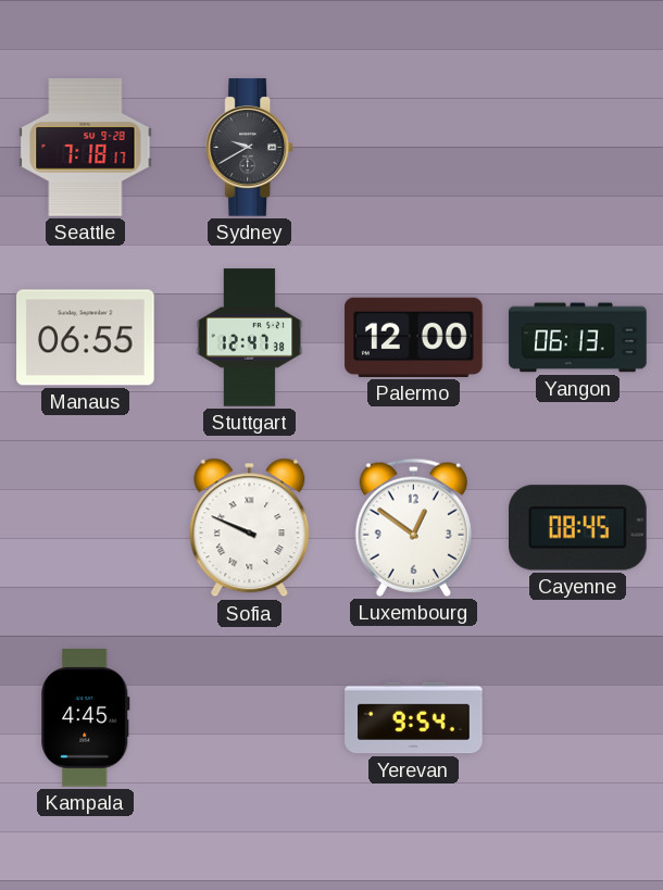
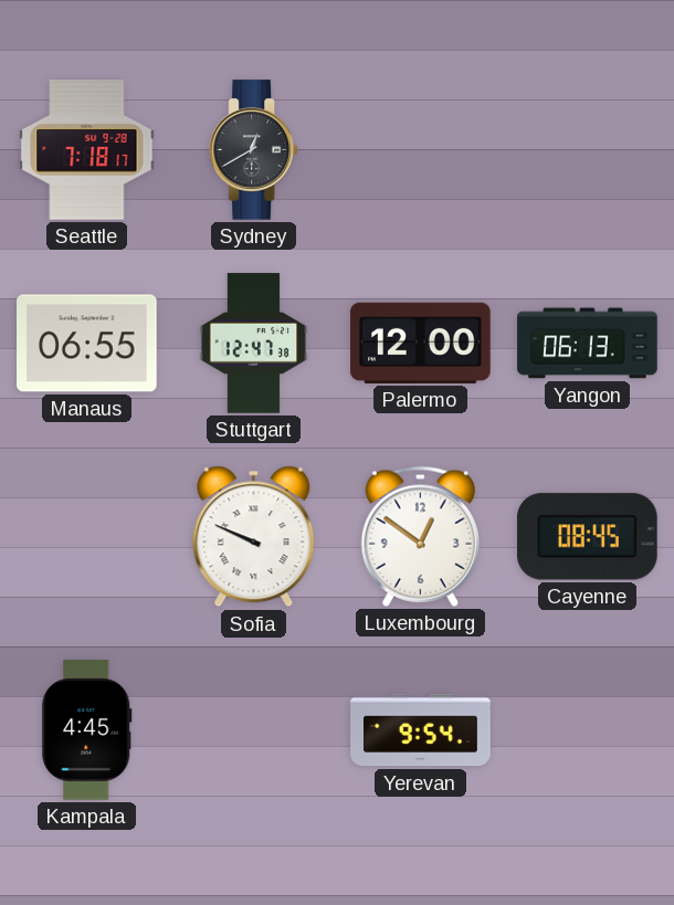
Sydney: 9:40 -> 12:40
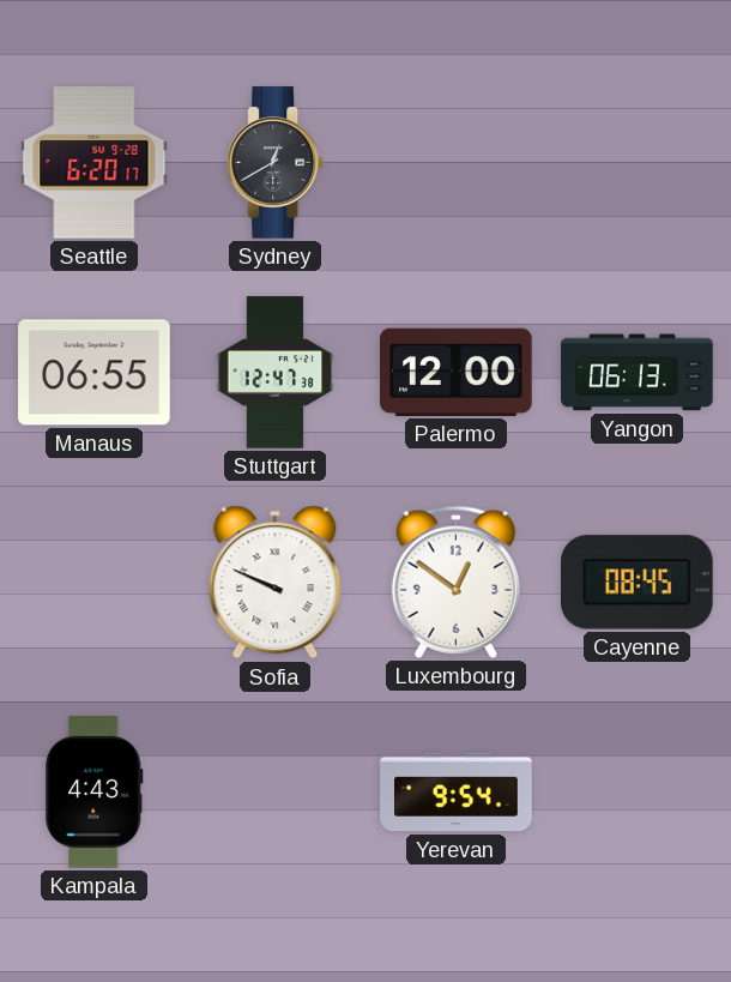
Seattle: 7:18 -> 6:20
Kampala: 4:45 -> 4:43
